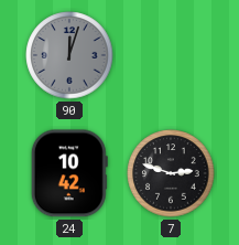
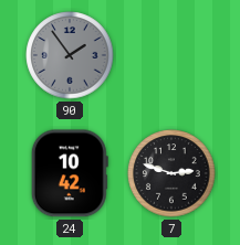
90: 12:03 -> 1:54
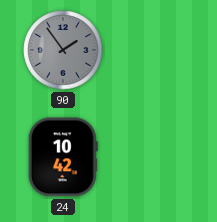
7: 2:48 -> none
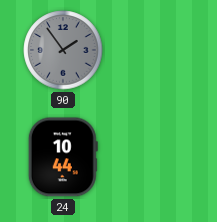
24: 10:42 -> 10:44
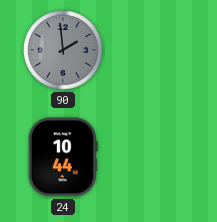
90: 1:54 -> 1:59
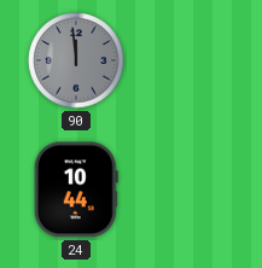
90: 1:59 -> 11:59
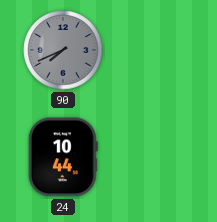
90: 11:59 -> 7:41
